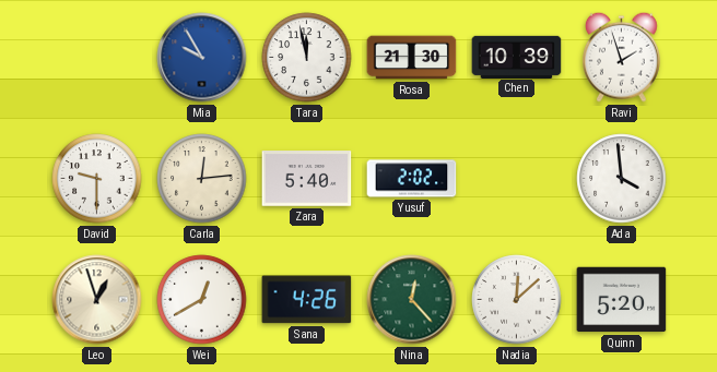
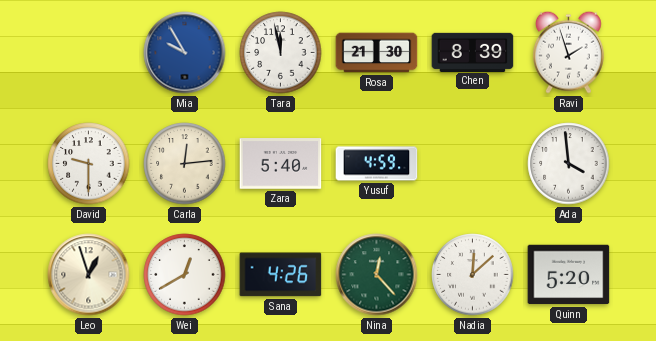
Chen: 10:39 -> 8:39
Yusuf: 2:02 -> 4:59
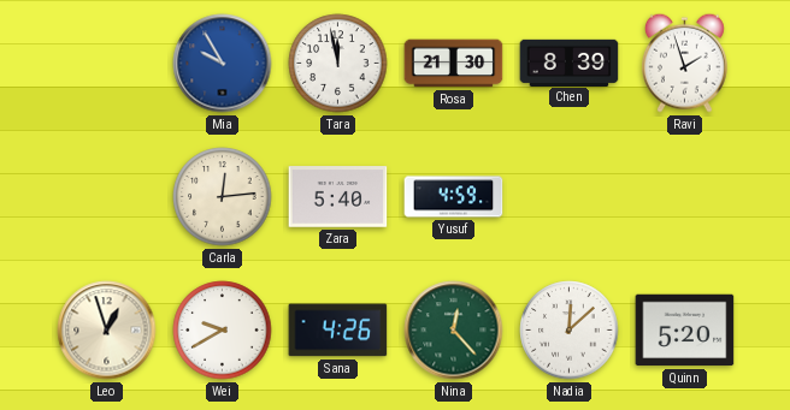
David: 9:30 -> none
Ada: 3:59 -> none
Wei: 12:40 -> 9:40
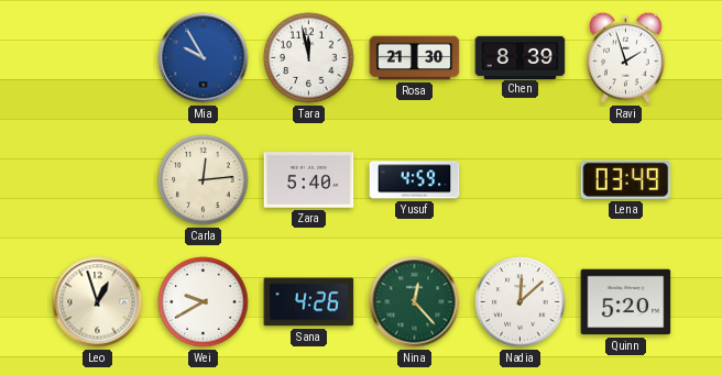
Lena: none -> 03:49
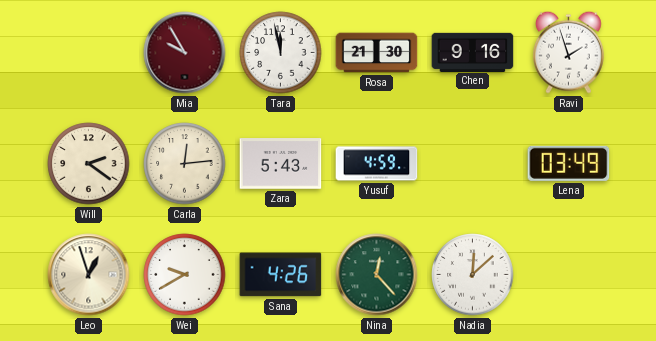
Mia dial: blue -> burgundy
Chen: 8:39 -> 9:16
Will: none -> 2:21
Zara: 5:40 -> 5:43
Quinn: 5:20 -> none
